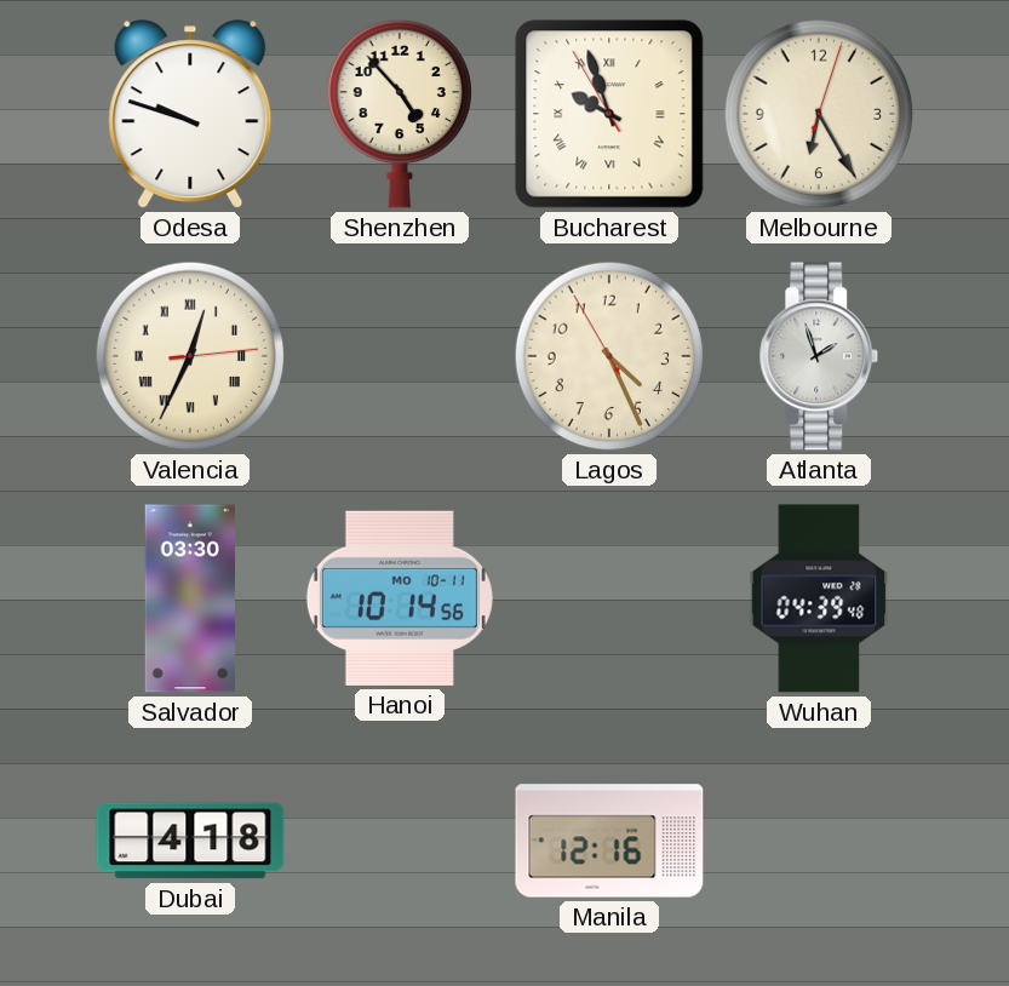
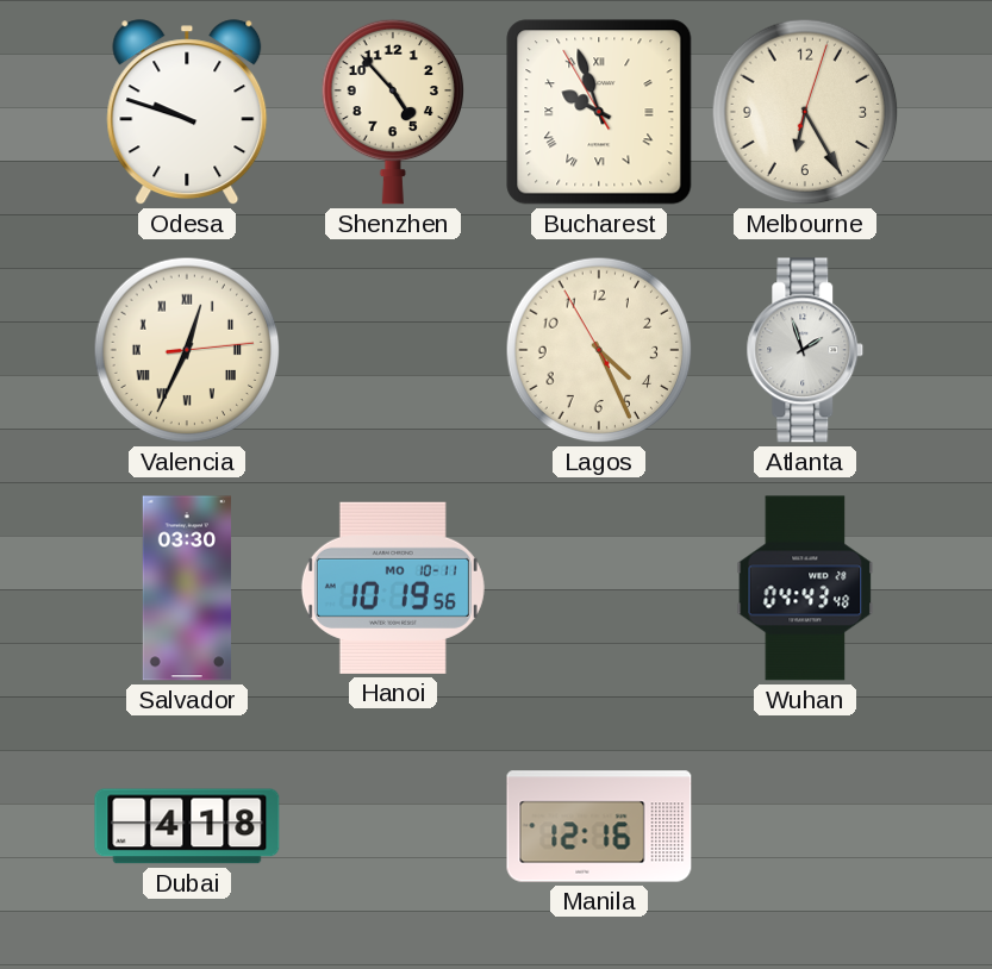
Hanoi: 10:14 -> 10:19
Wuhan: 04:39 -> 04:43
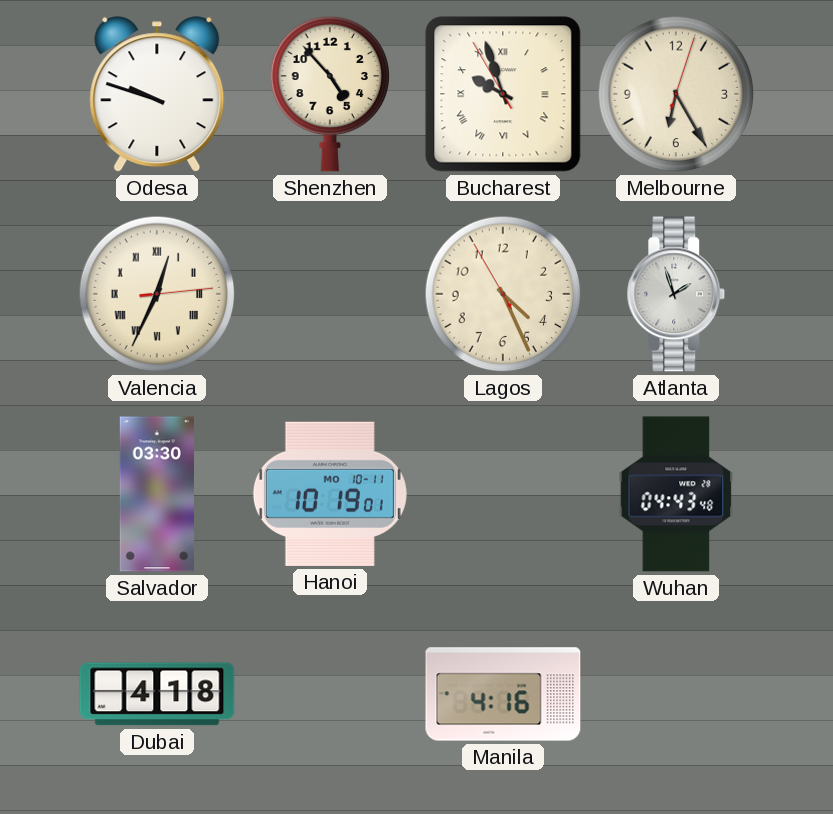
Hanoi: 10:19:56 -> 10:19:01
Manila: 12:16 -> 4:16
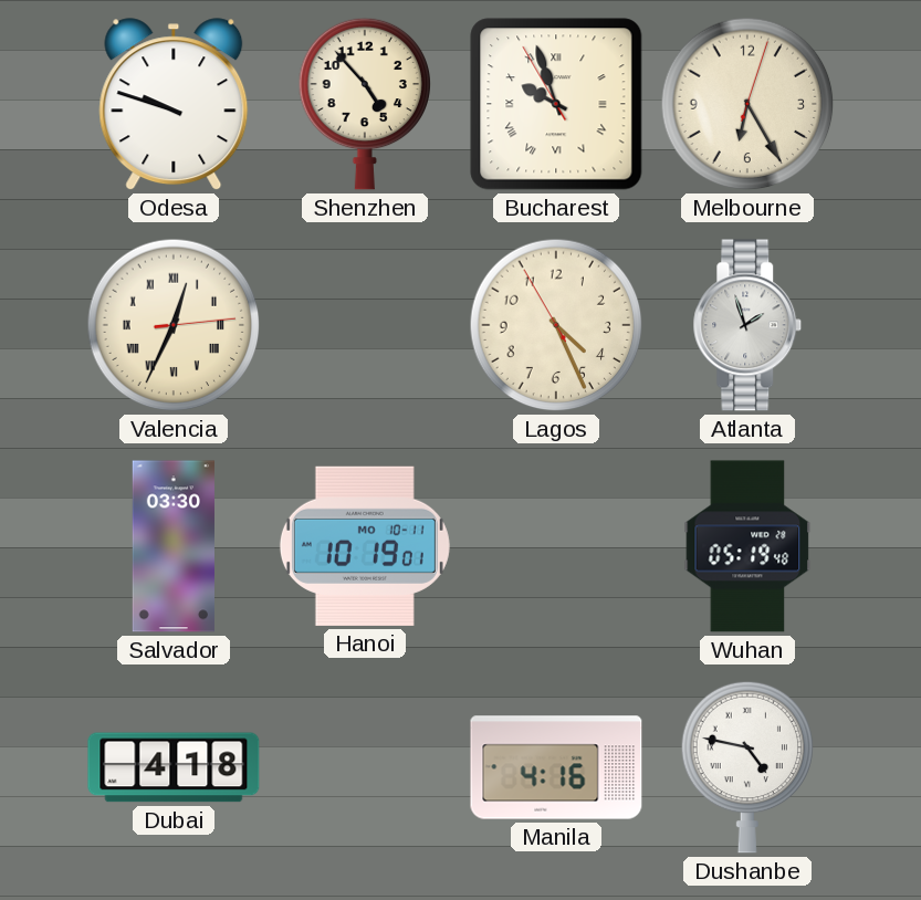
Wuhan: 04:43 -> 05:19
Dushanbe: none -> 4:47
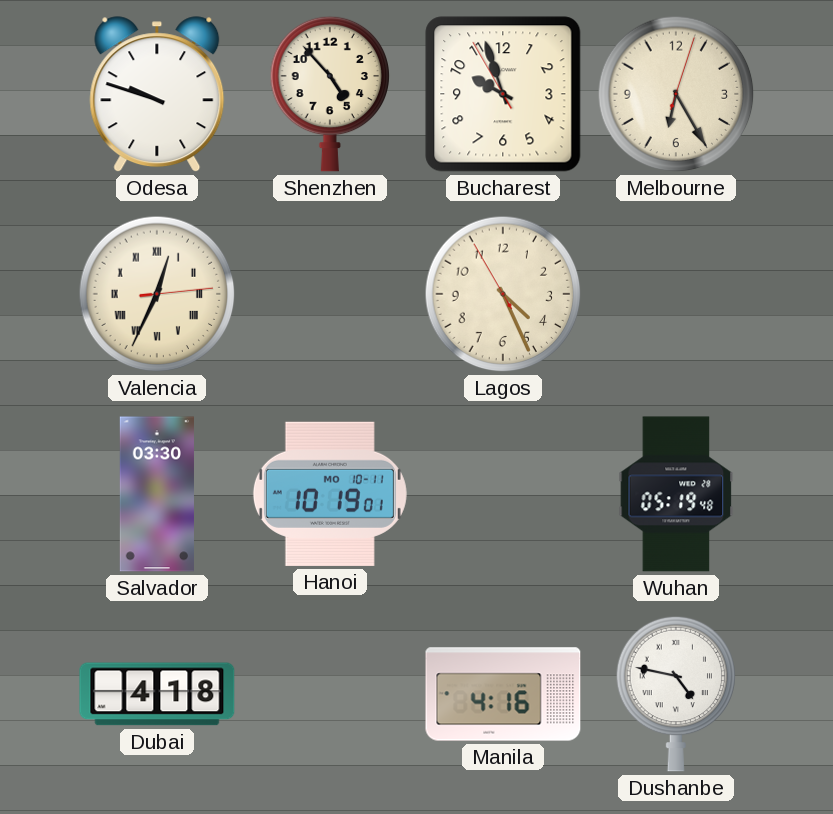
Bucharest numerals: Roman -> Arabic
Atlanta: 1:57 -> none
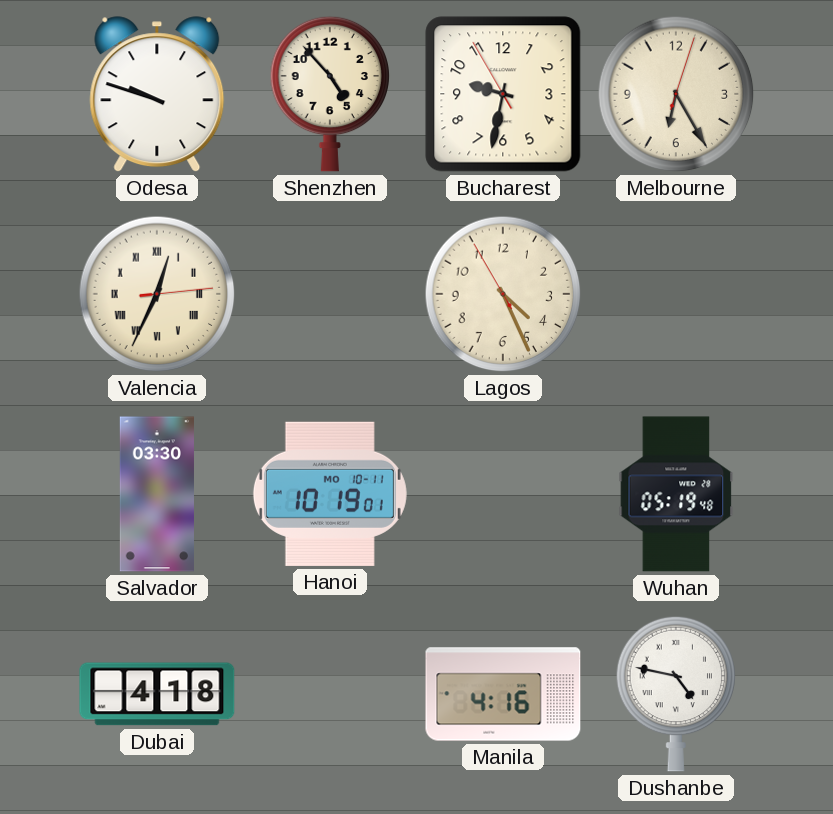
Bucharest: 9:56 -> 9:31
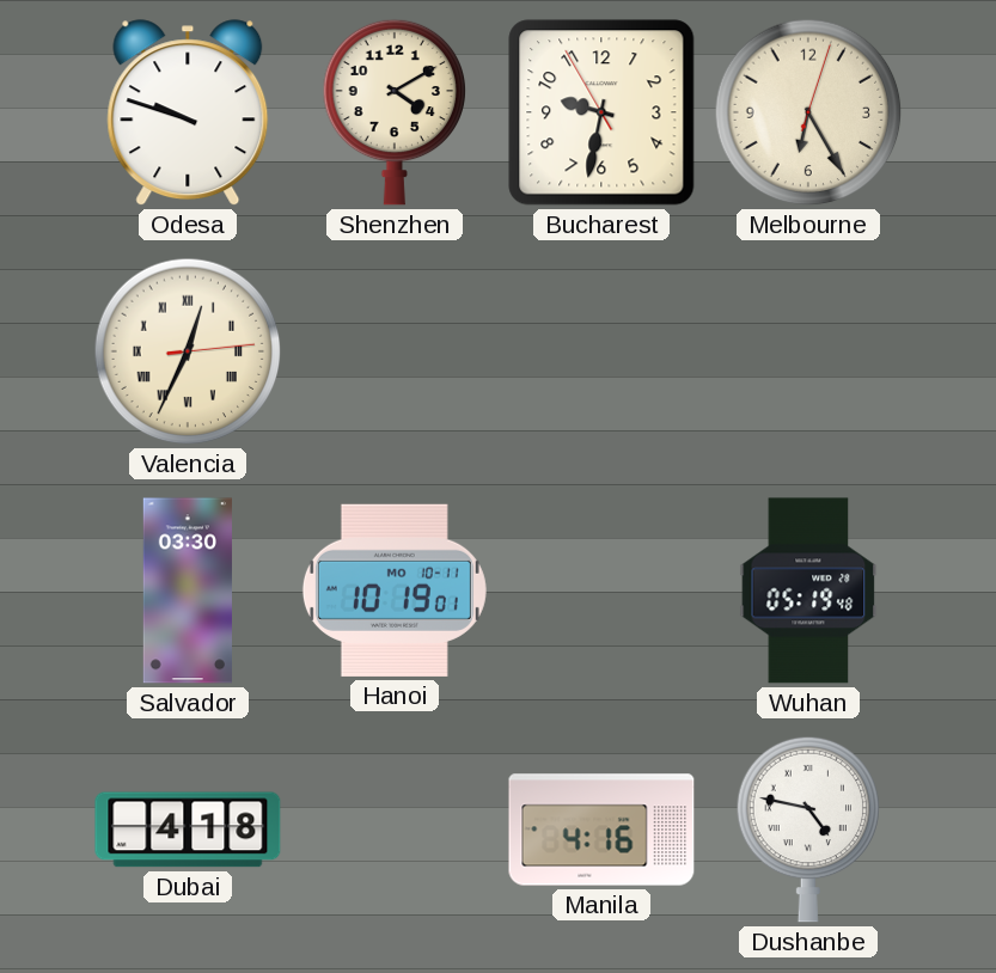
Shenzhen: 4:53 -> 4:10
Lagos: 4:25 -> none
